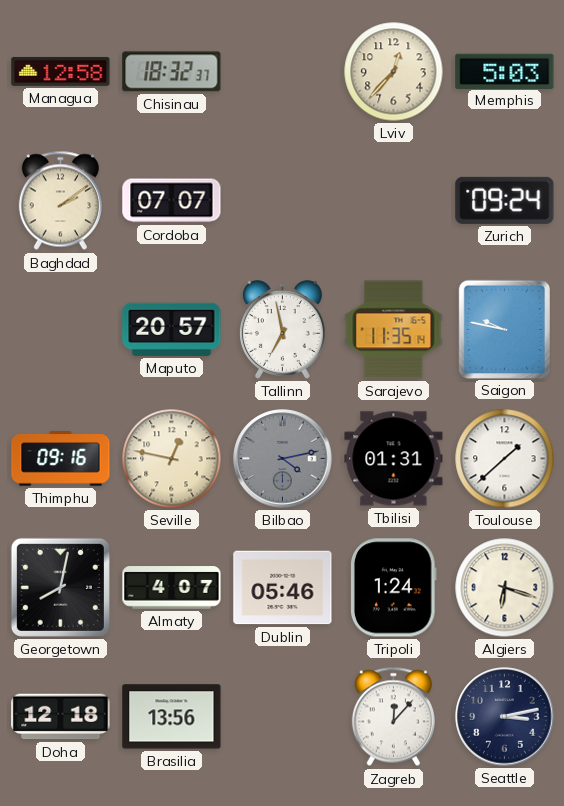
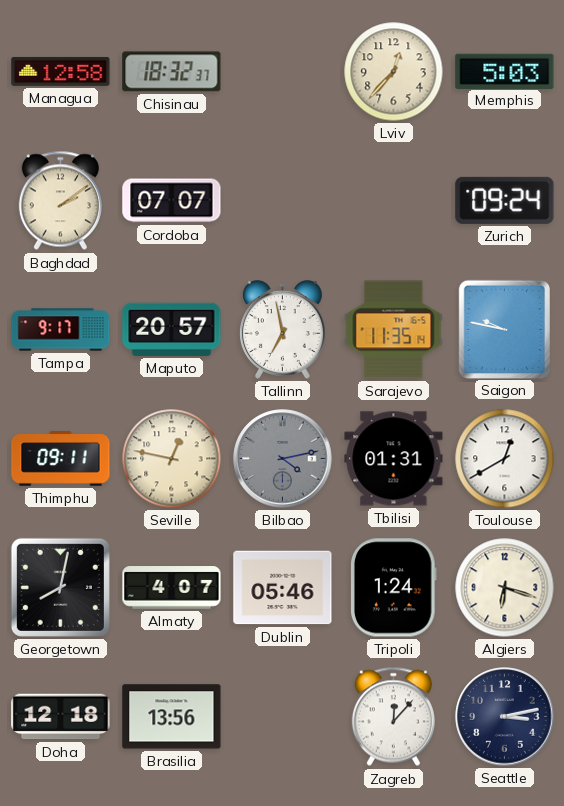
Tampa: none -> 9:17
Thimphu: 09:16 -> 09:11
Toulouse: 1:38 -> 12:40
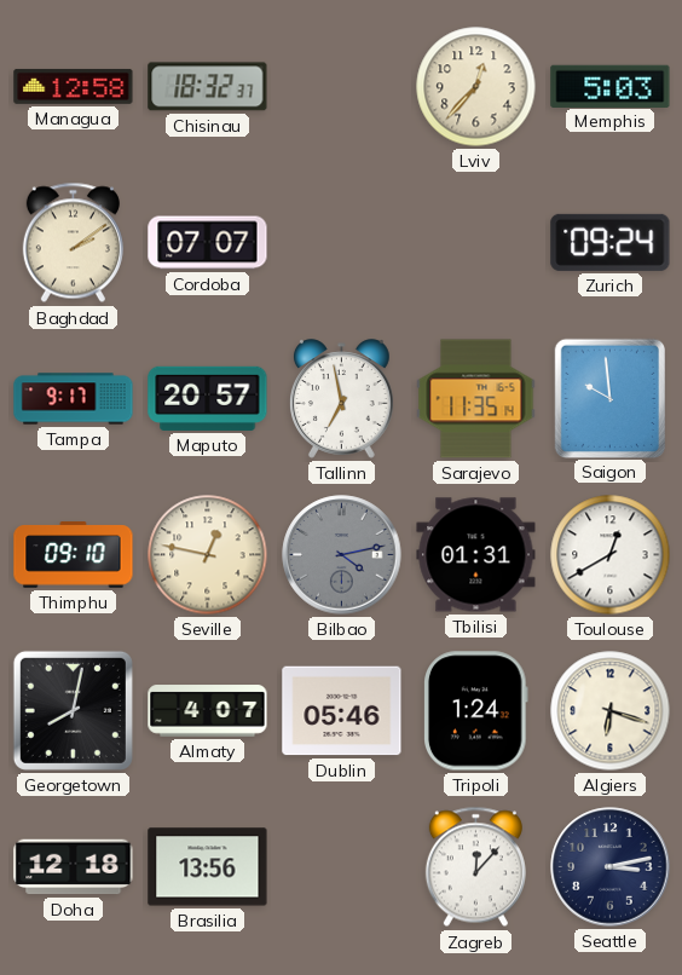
Saigon: 9:47 -> 9:59
Thimphu: 09:11 -> 09:10
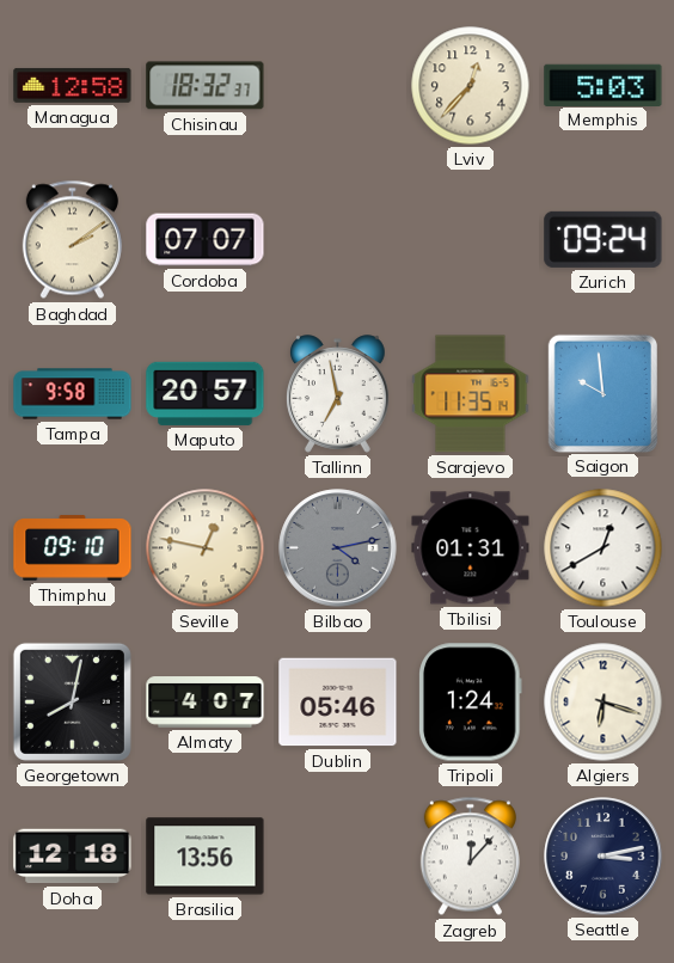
Tampa: 9:17 -> 9:58
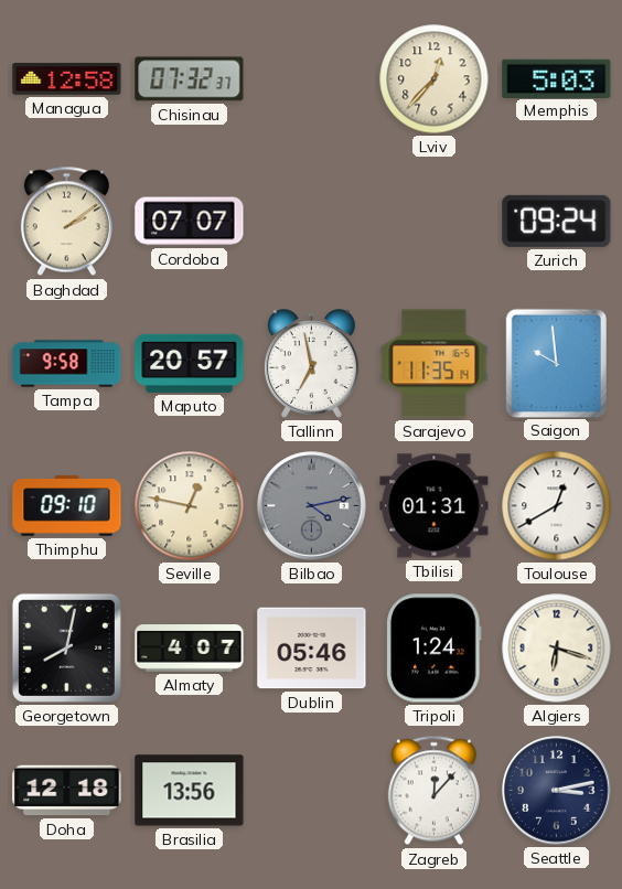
Chisinau: 18:32 -> 07:32
